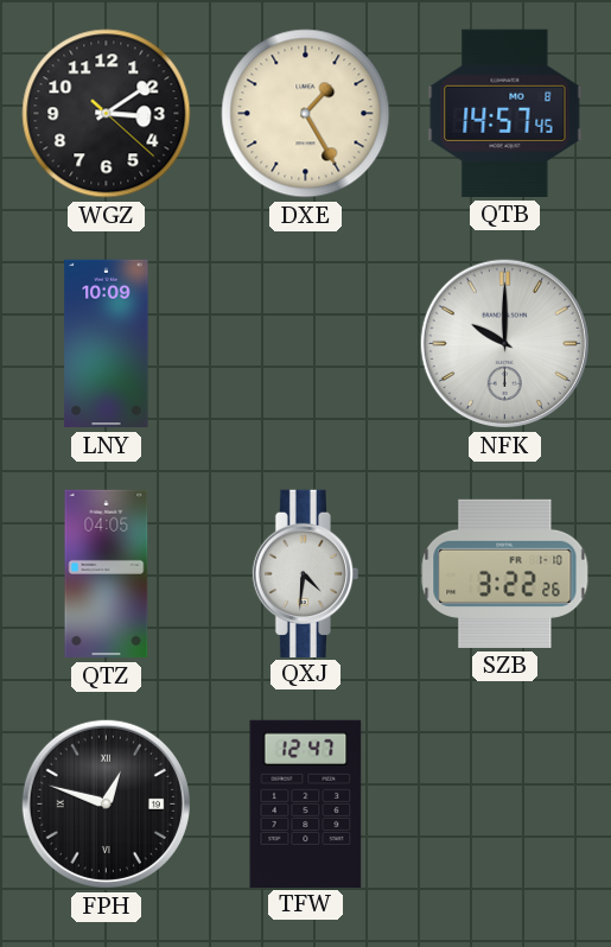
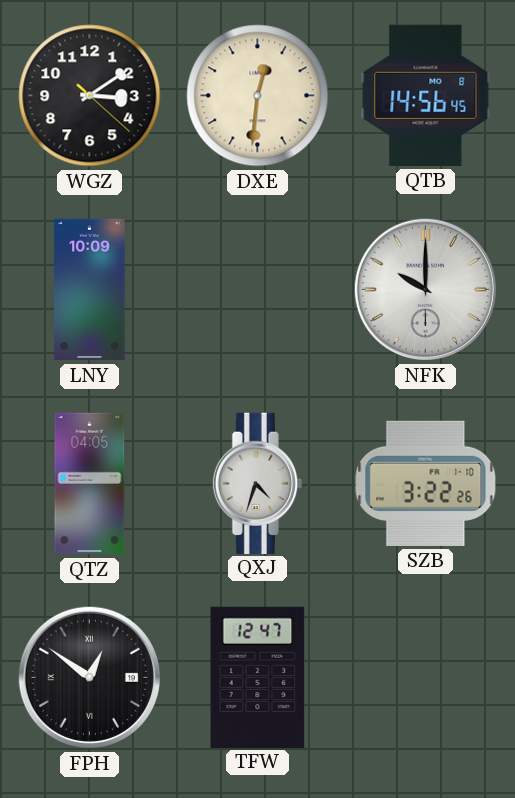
DXE: 1:25 -> 12:31
QTB: 14:57 -> 14:56
QXJ: 4:31 -> 4:33
FPH: 12:48 -> 12:51
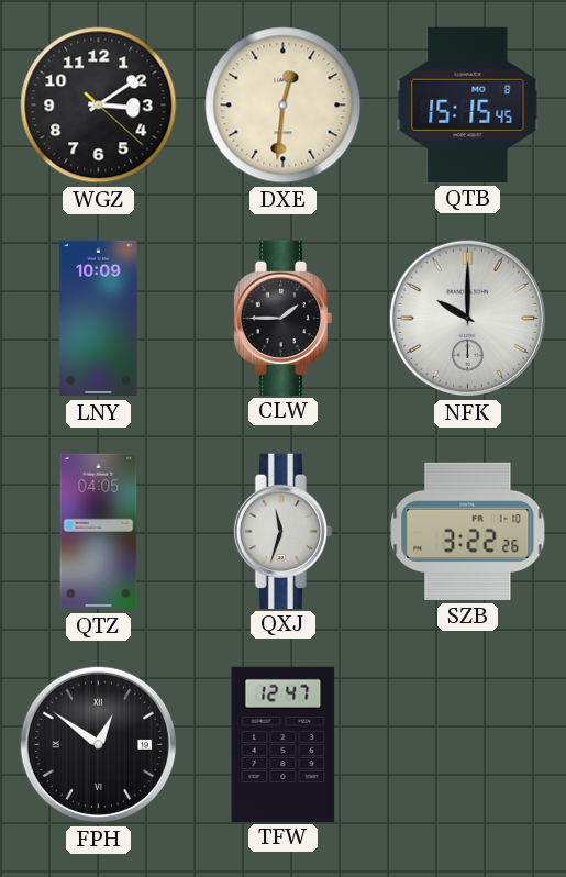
QTB: 14:56 -> 15:15
CLW: none -> 1:45
QXJ: 4:33 -> 11:33
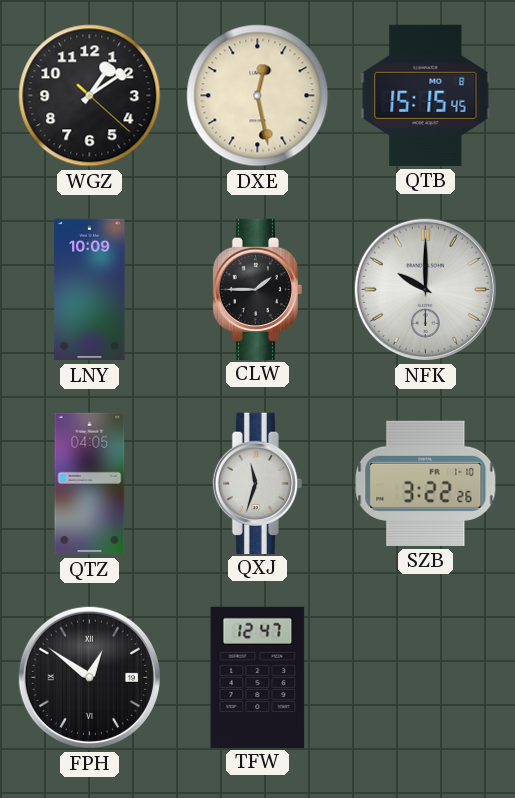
WGZ: 3:09 -> 1:09
DXE: 12:31 -> 12:28
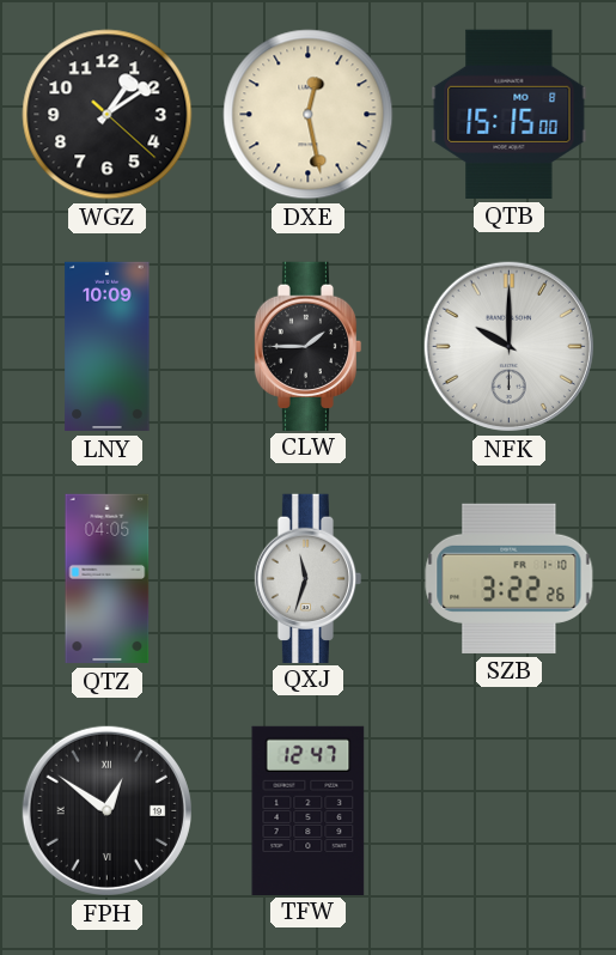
QTB: 15:15:45 -> 15:15:00
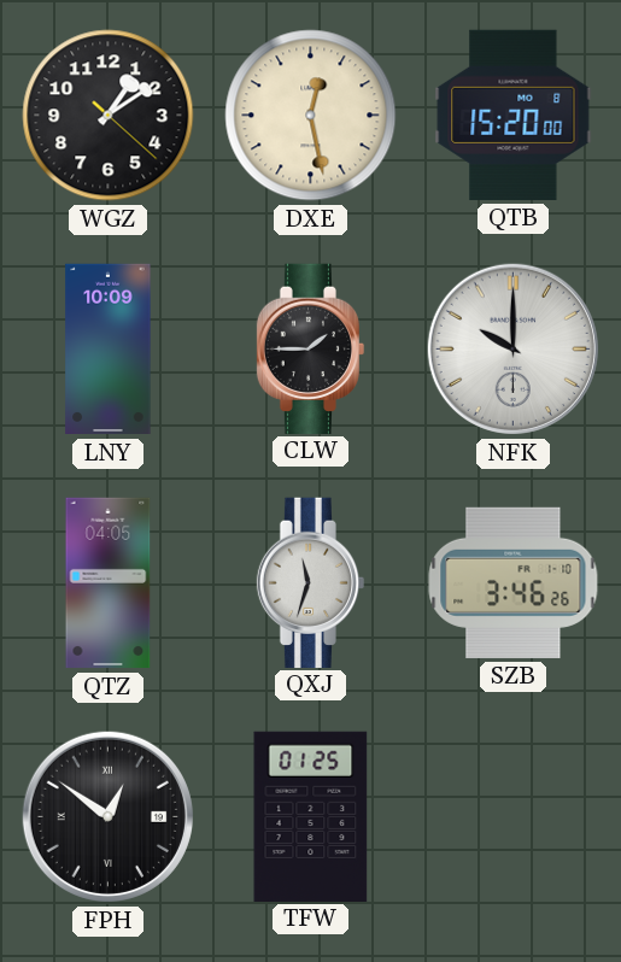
QTB: 15:15 -> 15:20
SZB: 3:22 -> 3:46
TFW: 12:47 -> 01:25
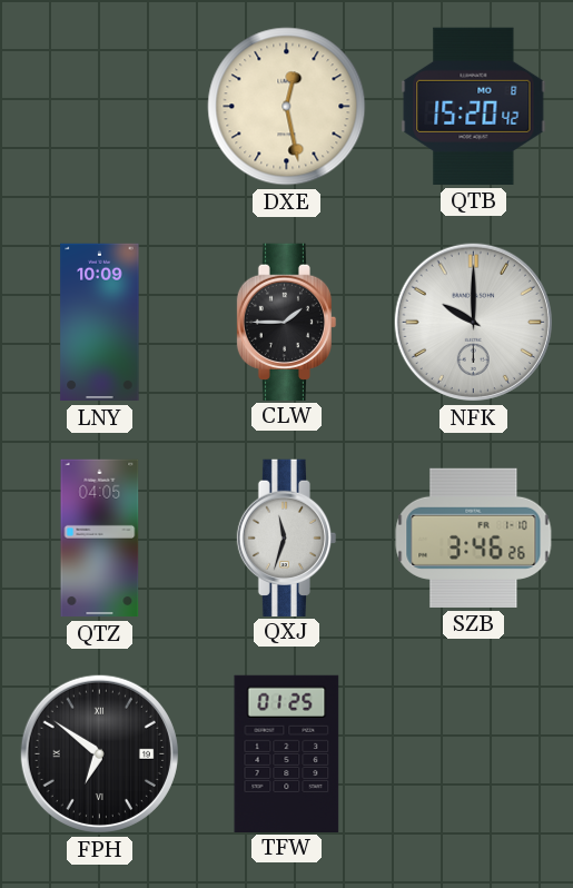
WGZ: 1:09 -> none
QTB: 15:20:00 -> 15:20:42
FPH: 12:51 -> 6:51
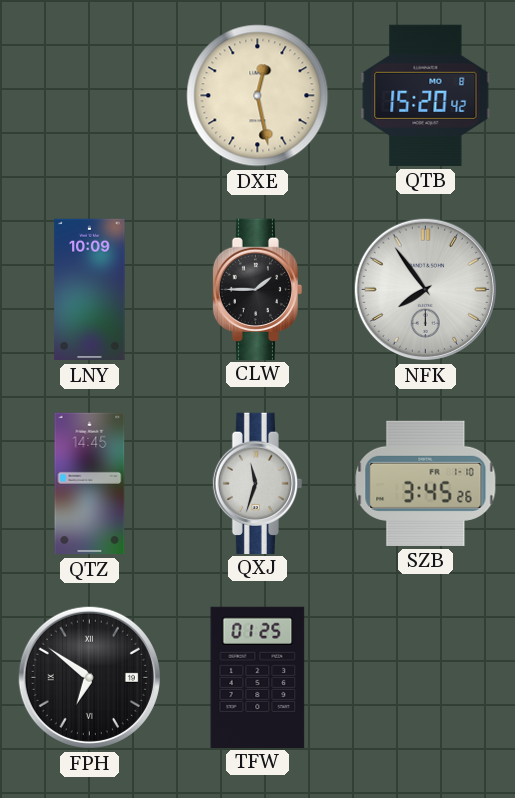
NFK: 10:00 -> 7:54
QTZ: 04:05 -> 14:45
SZB: 3:46 -> 3:45
